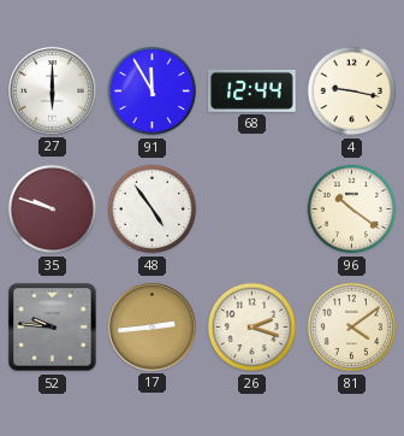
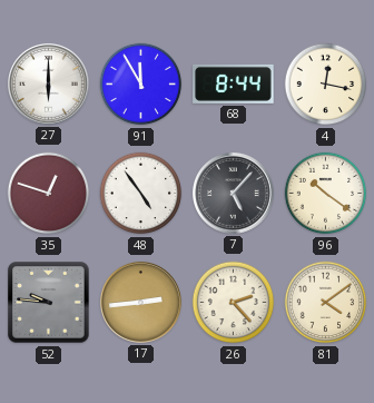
68: 12:44 -> 8:44
4: 9:17 -> 12:17
35: 9:48 -> 12:48
7: none -> 5:07
26: 2:18 -> 2:23
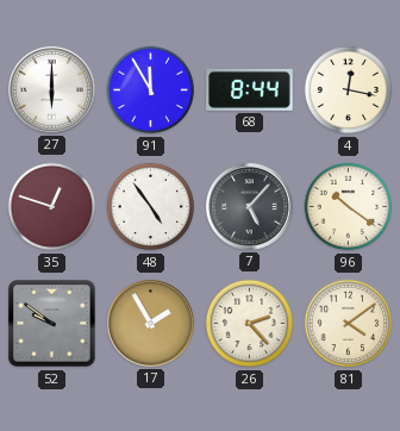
52: 9:46 -> 9:51
17: 2:44 -> 1:55
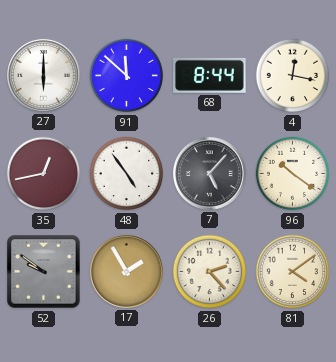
91: 11:55 -> 11:52
35: 12:48 -> 12:43
